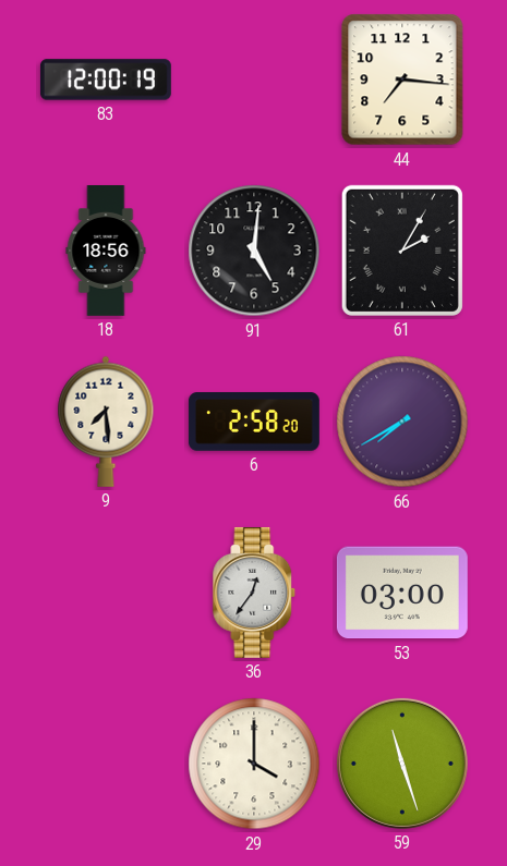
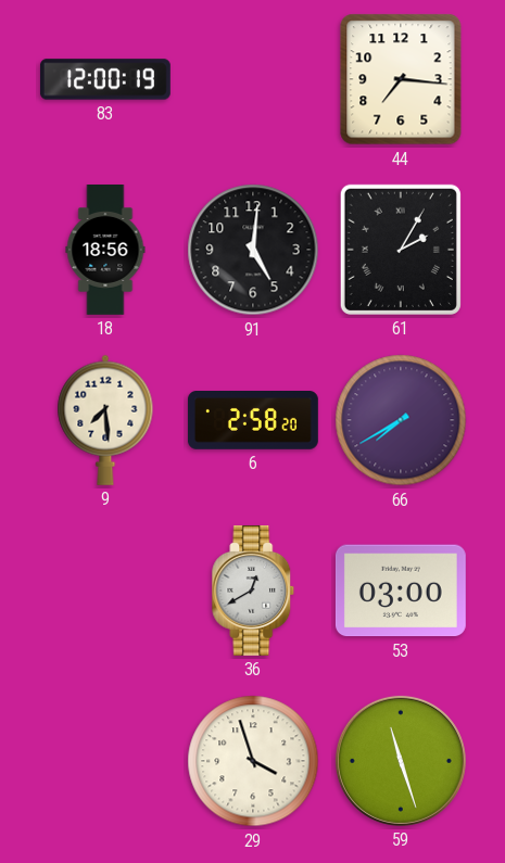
36: 12:36 -> 12:40
29: 4:00 -> 3:57
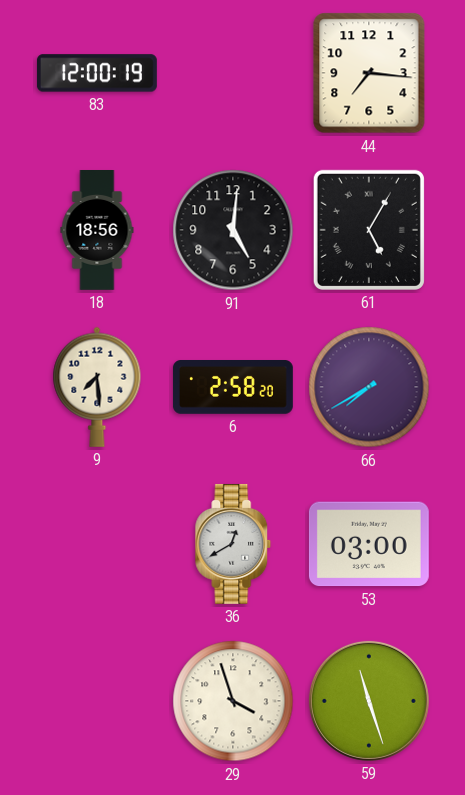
61: 2:05 -> 5:05
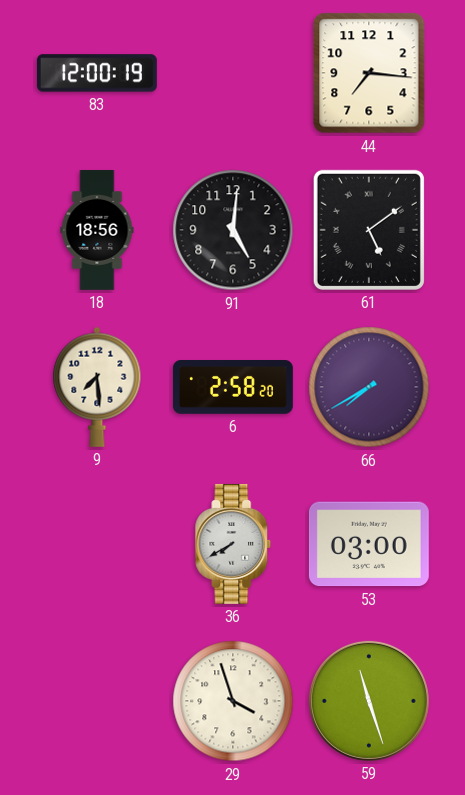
61: 5:05 -> 5:09
36: 12:40 -> 7:40
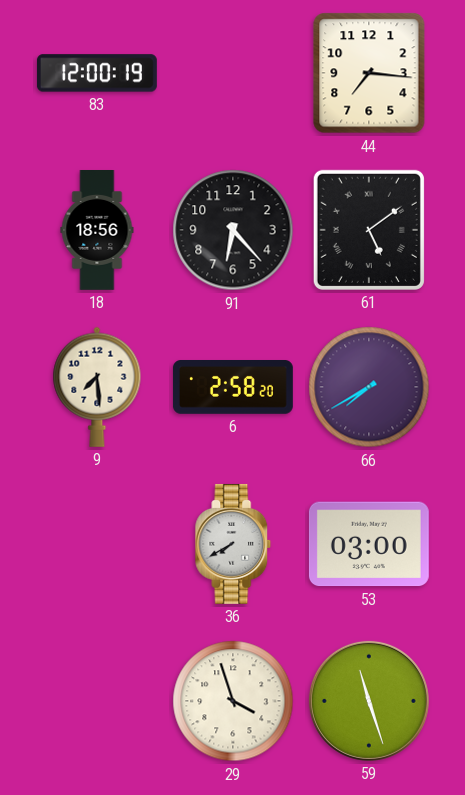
91: 5:01 -> 6:23
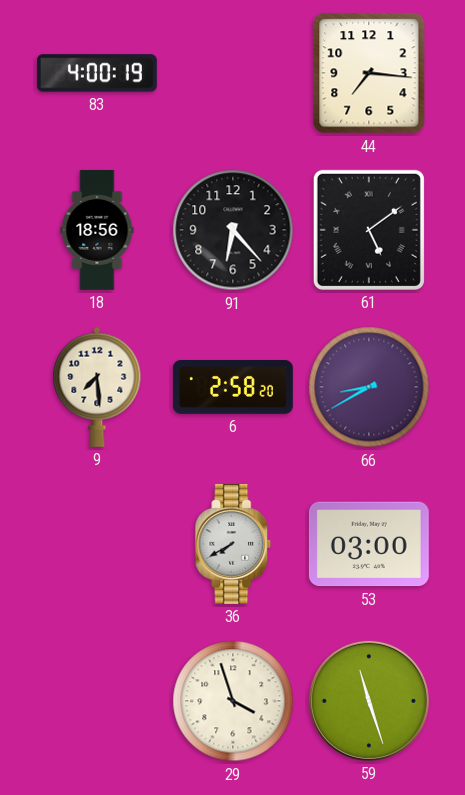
83: 12:00 -> 4:00
66: 7:40 -> 8:40
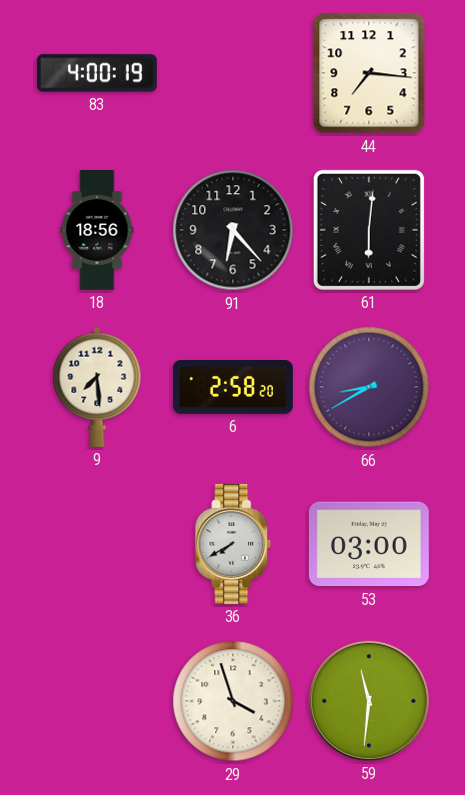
61: 5:09 -> 6:01
59: 11:27 -> 11:31
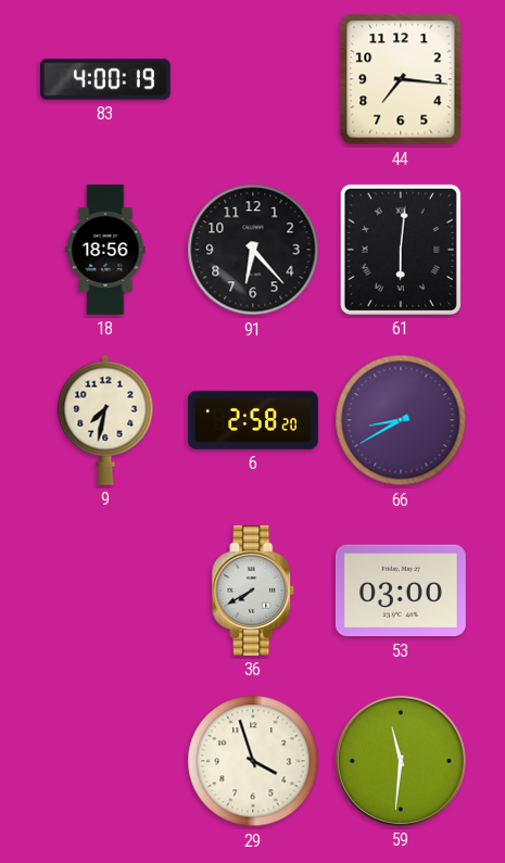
9: 7:29 -> 7:32
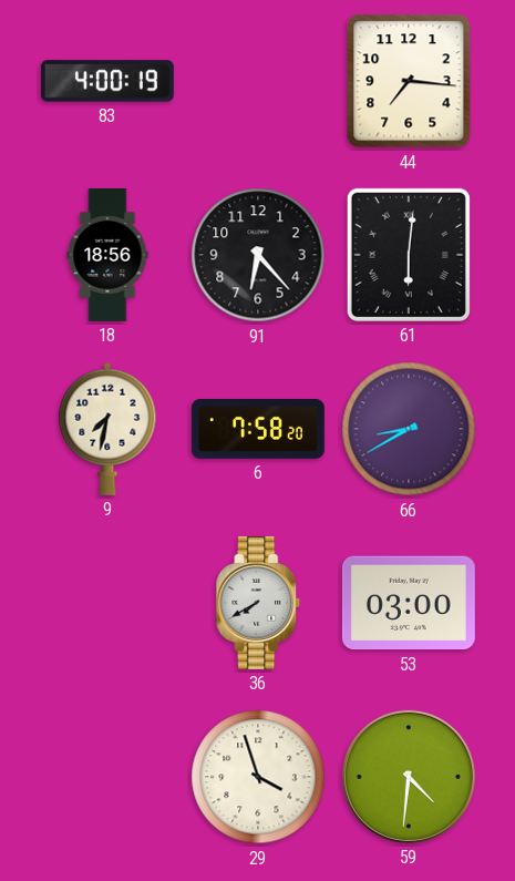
6: 2:58 -> 7:58
59: 11:31 -> 4:31
